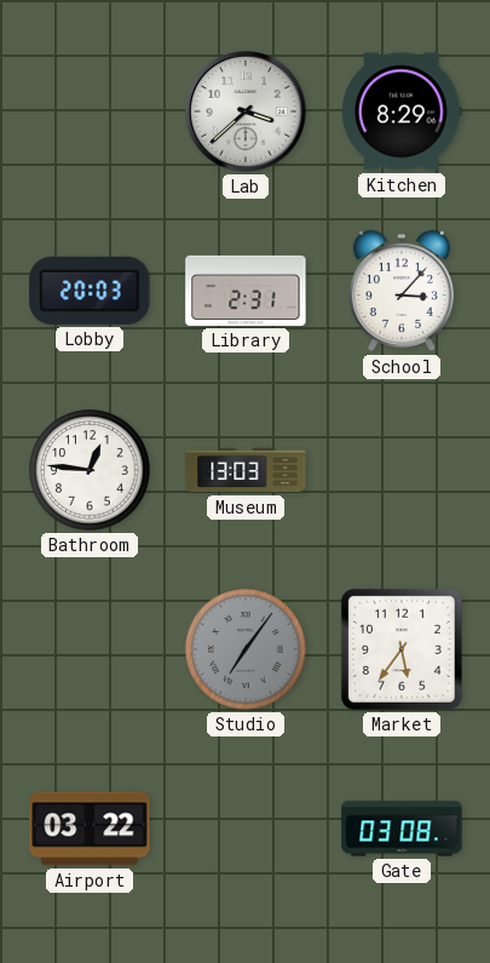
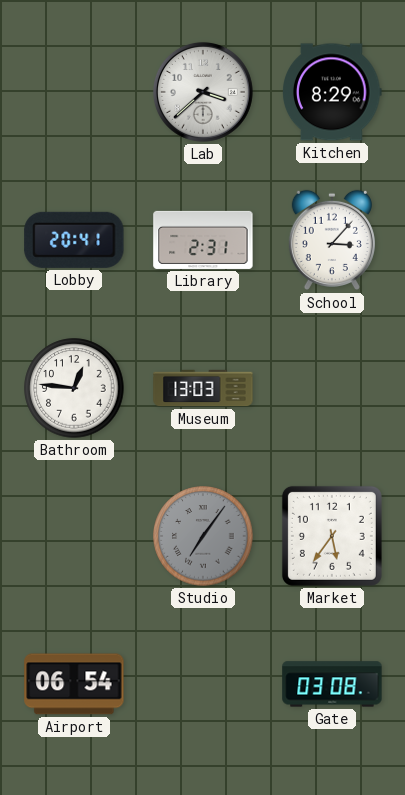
Lobby: 20:03 -> 20:41
Airport: 03:22 -> 06:54
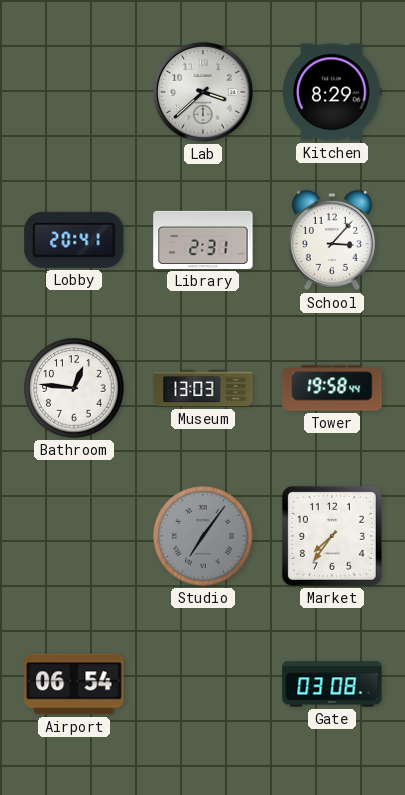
Tower: none -> 19:58
Market: 5:36 -> 7:36
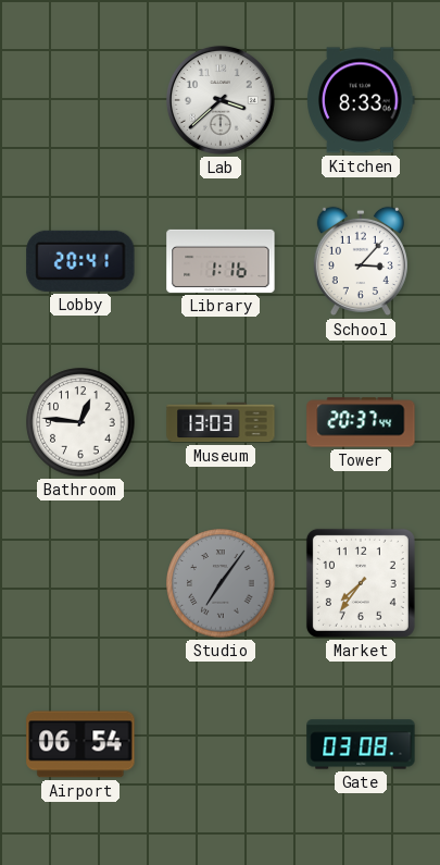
Kitchen: 8:29 -> 8:33
Library: 2:31 -> 1:16
Tower: 19:58 -> 20:37
